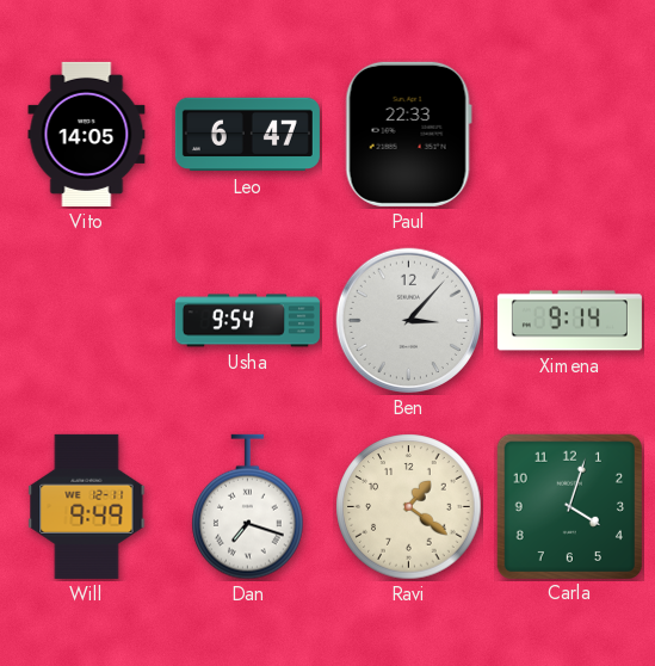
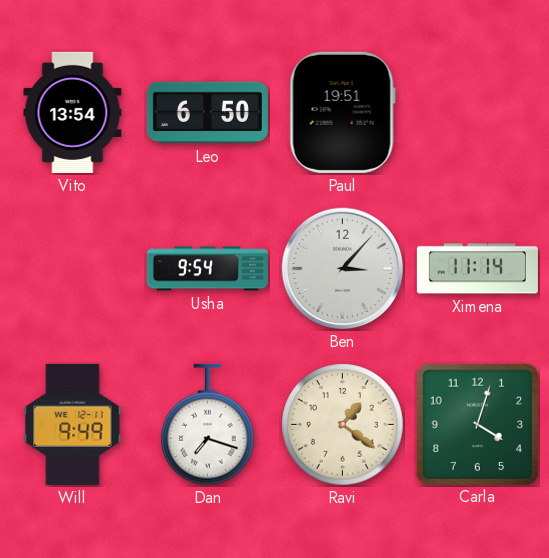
Vito: 14:05 -> 13:54
Leo: 6:47 -> 6:50
Paul: 22:33 -> 19:51
Ximena: 9:14 -> 11:14
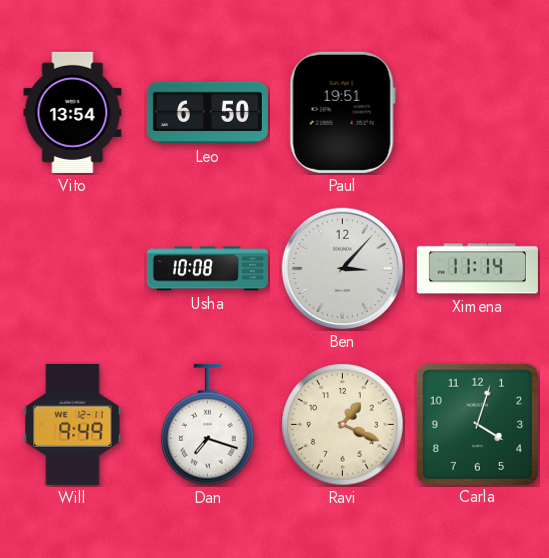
Usha: 9:54 -> 10:08
Ravi: 1:21 -> 1:19
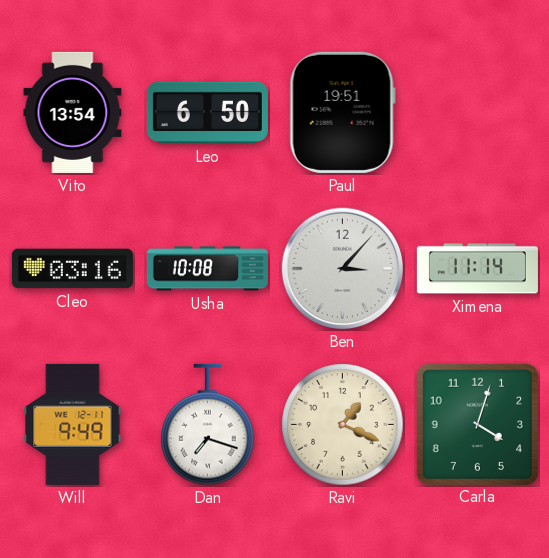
Cleo: none -> 03:16
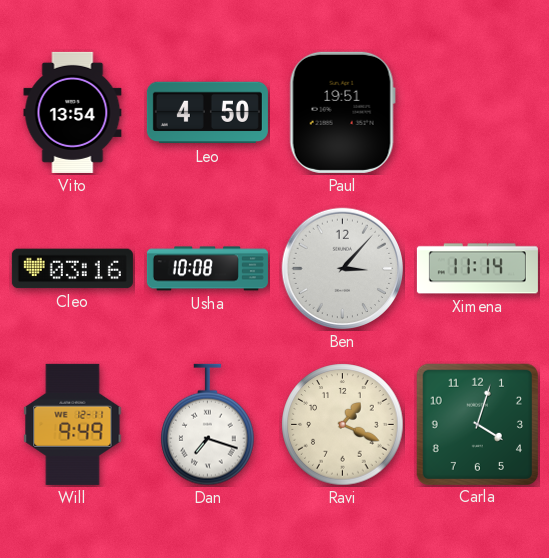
Leo: 6:50 -> 4:50
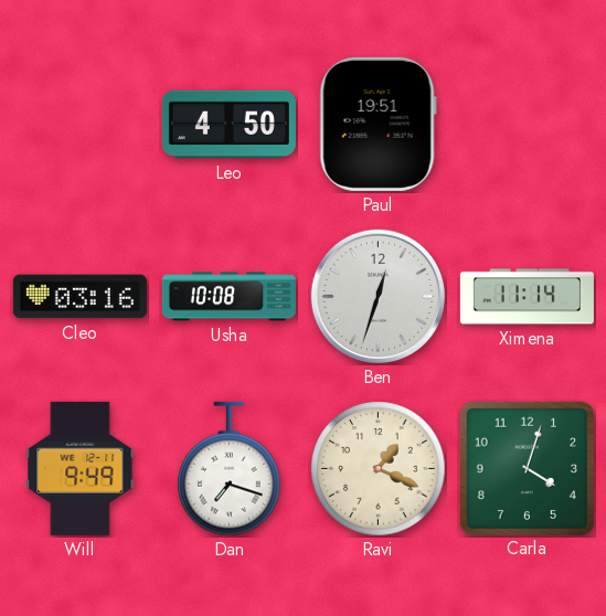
Vito: 13:54 -> none
Ben: 3:07 -> 12:33
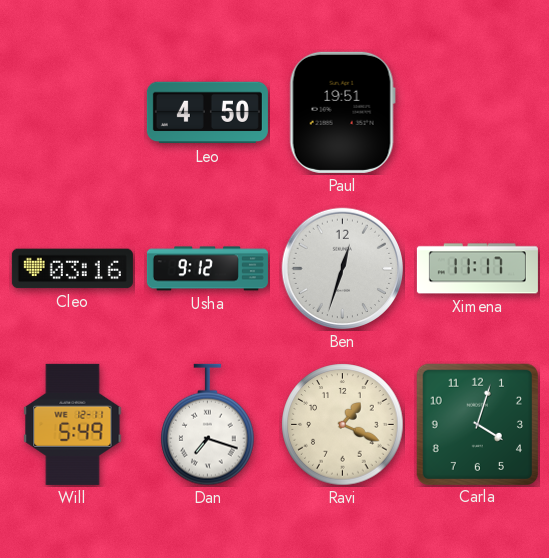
Usha: 10:08 -> 9:12
Ximena: 11:14 -> 11:17
Will: 9:49 -> 5:49
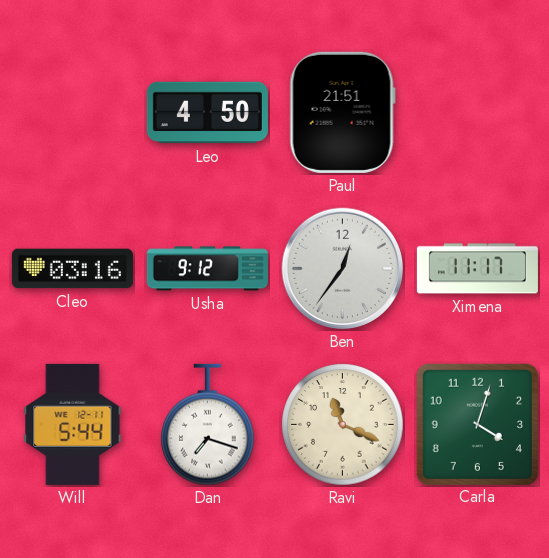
Paul: 19:51 -> 21:51
Ben: 12:33 -> 12:36
Will: 5:49 -> 5:44
Ravi: 1:19 -> 11:19
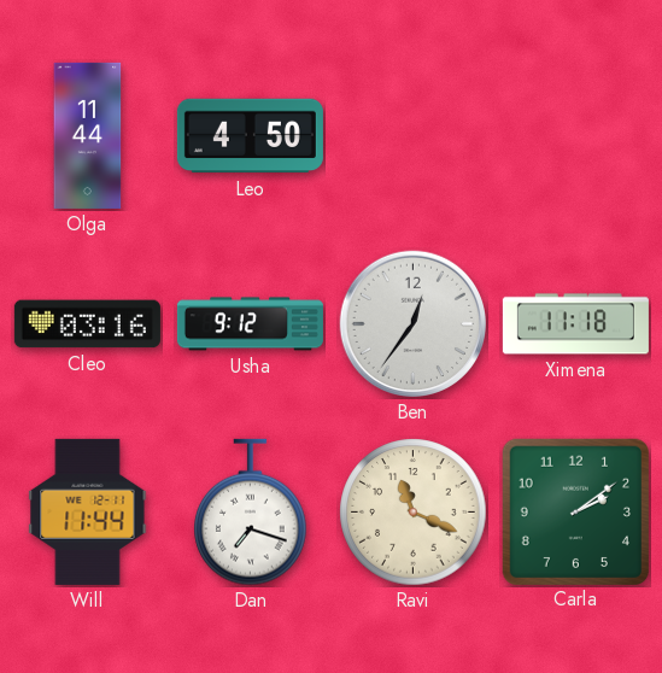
Olga: none -> 11:44
Paul: 21:51 -> none
Ximena: 11:17 -> 11:18
Will: 5:44 -> 11:44
Carla: 4:03 -> 2:09
